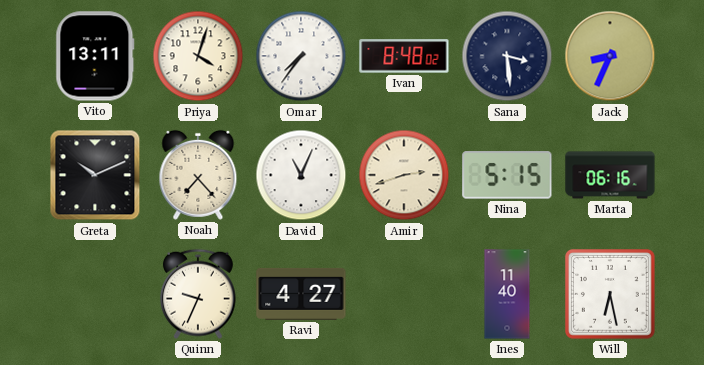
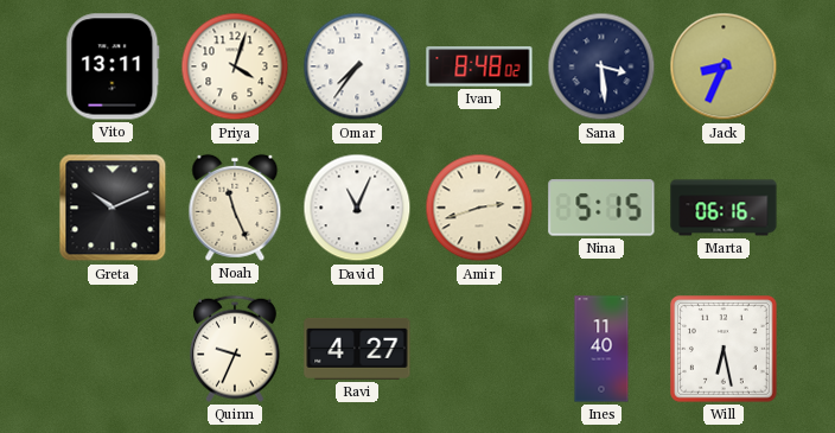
Noah: 7:23 -> 11:26
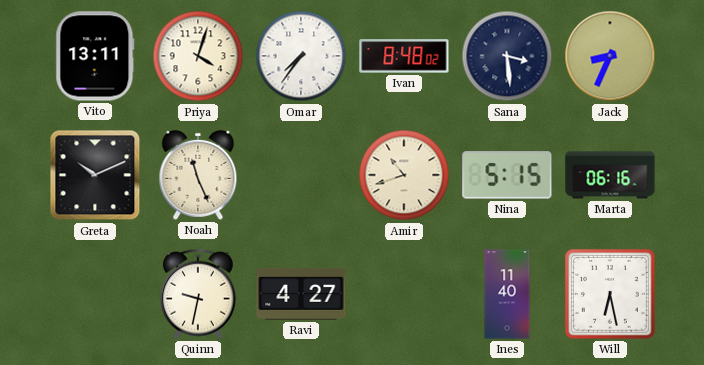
David: 11:04 -> none
Amir: 2:42 -> 10:42
Quinn: 9:34 -> 9:32
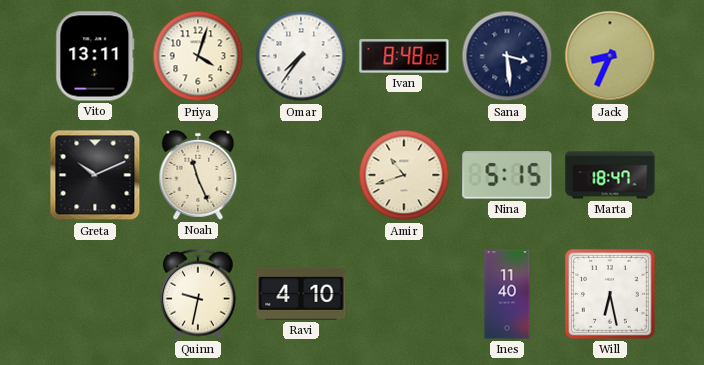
Marta: 06:16 -> 18:47
Ravi: 4:27 -> 4:10
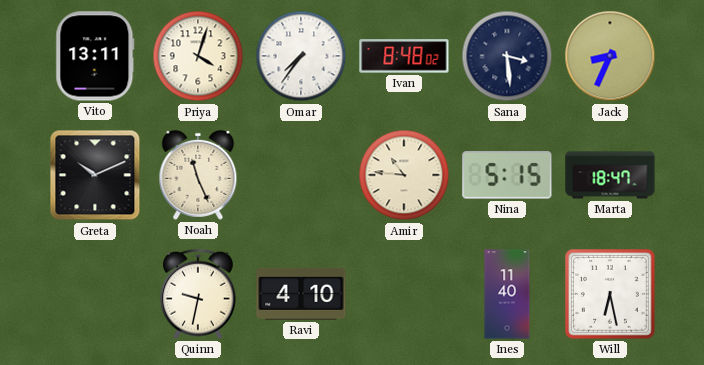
Amir: 10:42 -> 10:46
